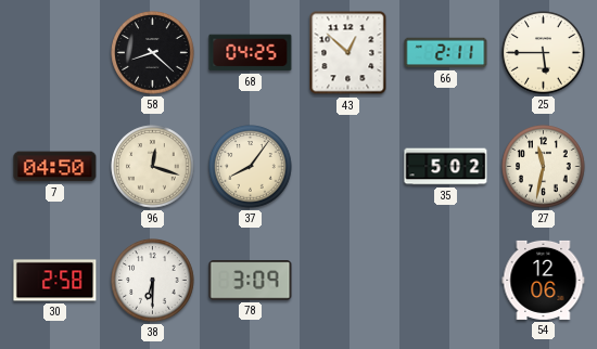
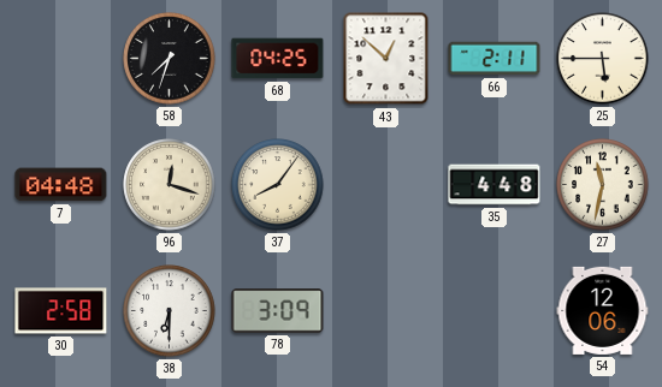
58: 8:22 -> 7:33
7: 04:50 -> 04:48
35: 5:02 -> 4:48
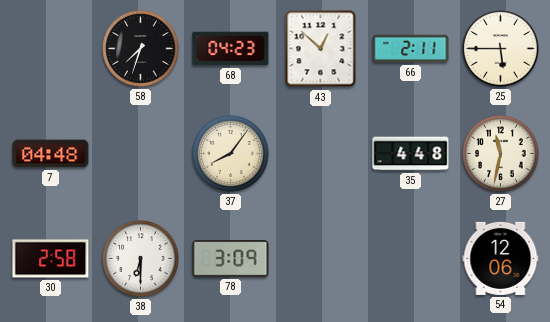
68: 04:25 -> 04:23
96: 12:18 -> none
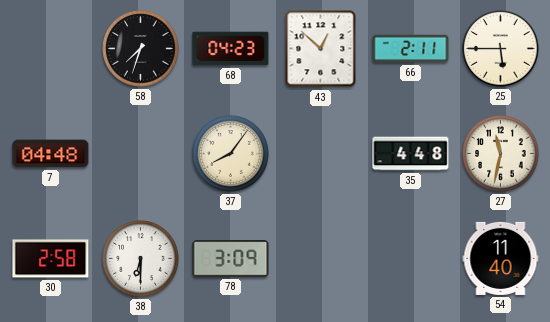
54: 12:06 -> 11:40
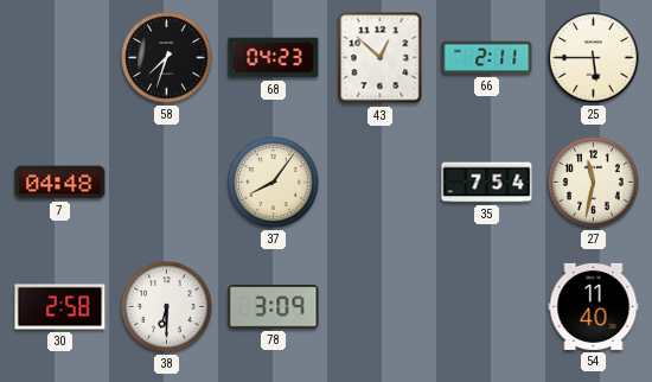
35: 4:48 -> 7:54
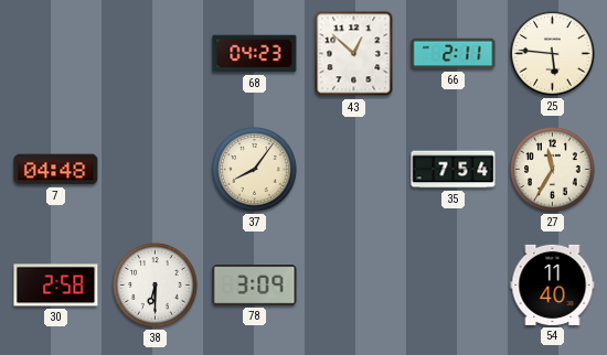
58: 7:33 -> none
25: 5:45 -> 5:46
27: 11:32 -> 11:35
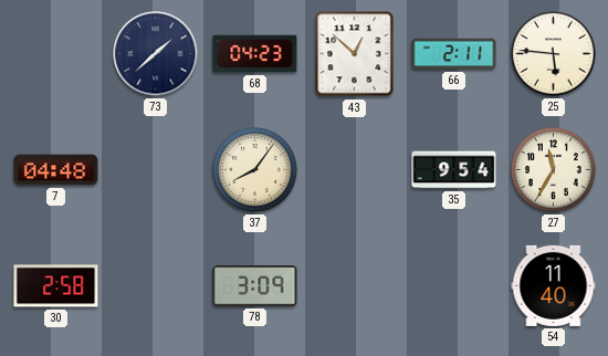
73: none -> 1:38
35: 7:54 -> 9:54
38: 6:30 -> none
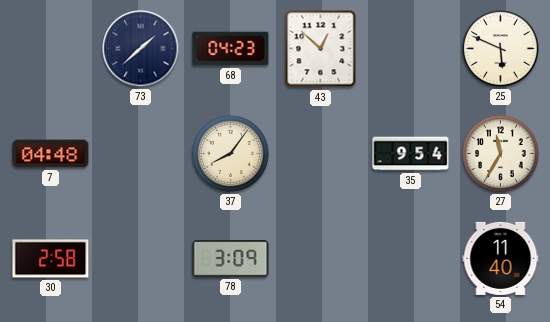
66: 2:11 -> none
25: 5:46 -> 5:49
